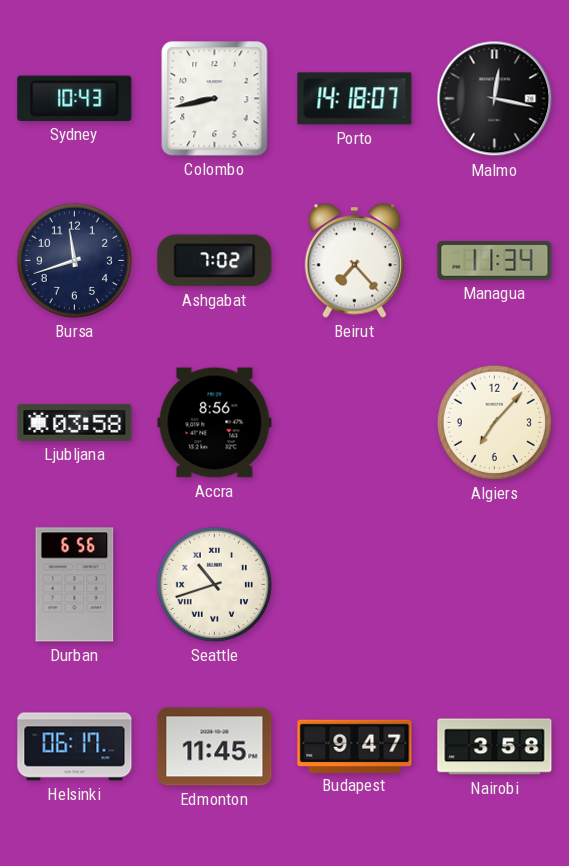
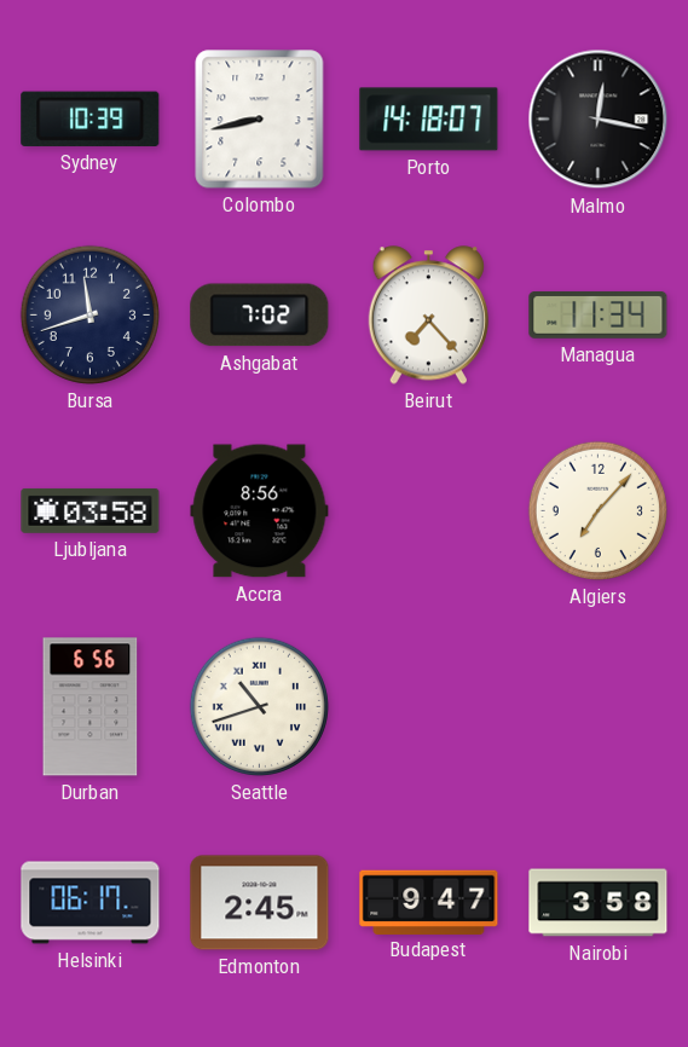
Sydney: 10:43 -> 10:39
Edmonton: 11:45 -> 2:45
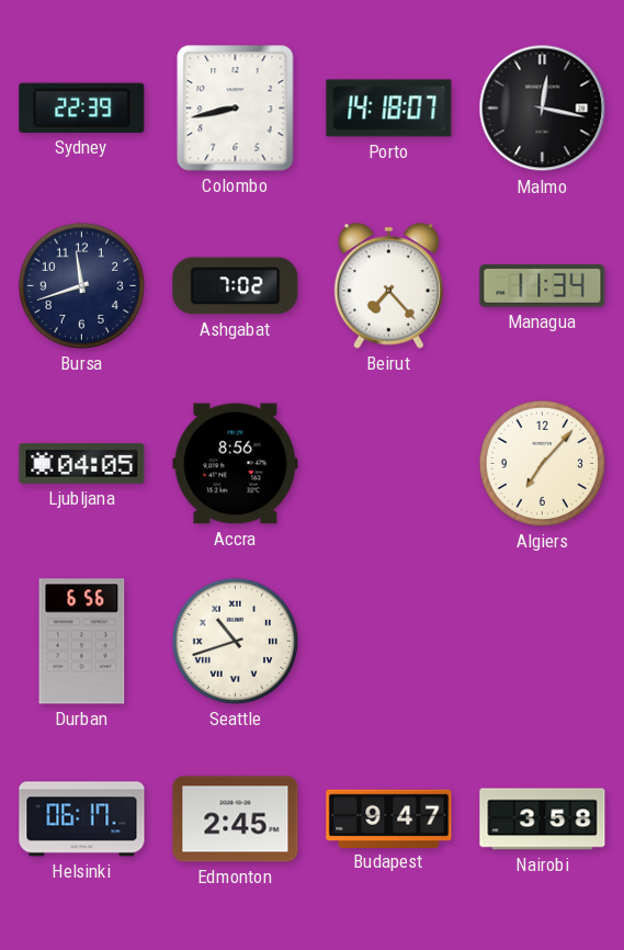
Sydney: 10:39 -> 22:39
Ljubljana: 03:58 -> 04:05
